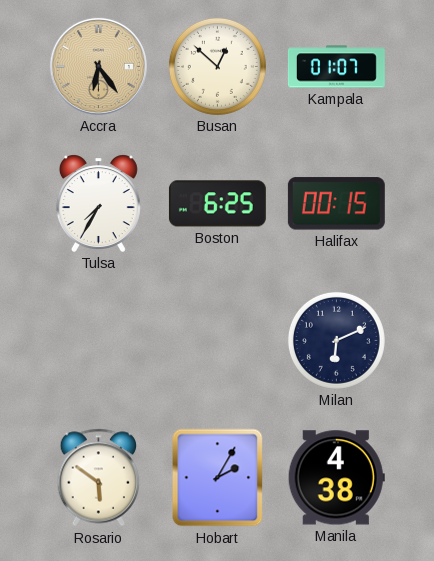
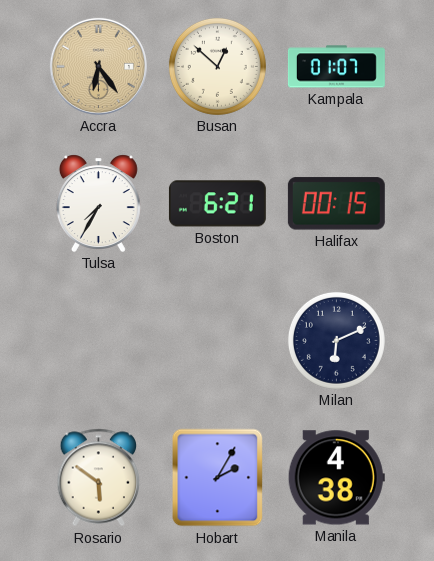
Boston: 6:25 -> 6:21
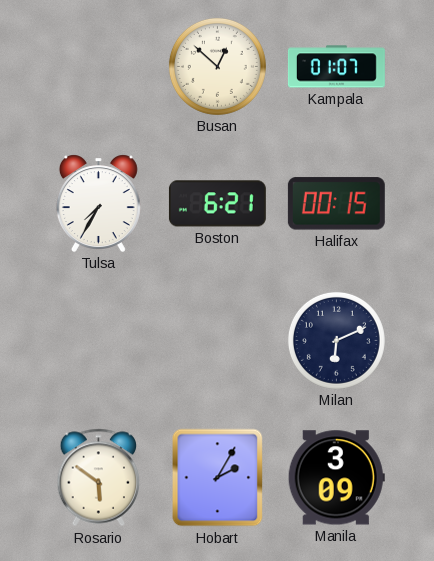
Accra: 6:24 -> none
Manila: 4:38 -> 3:09
